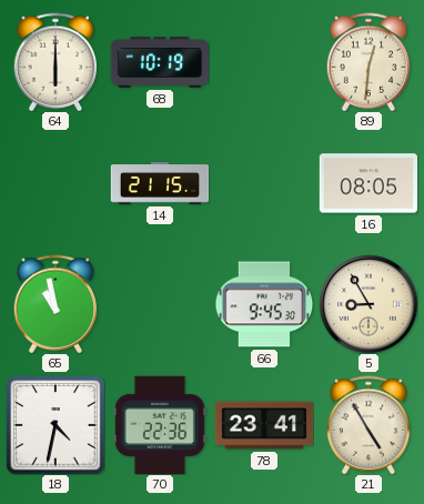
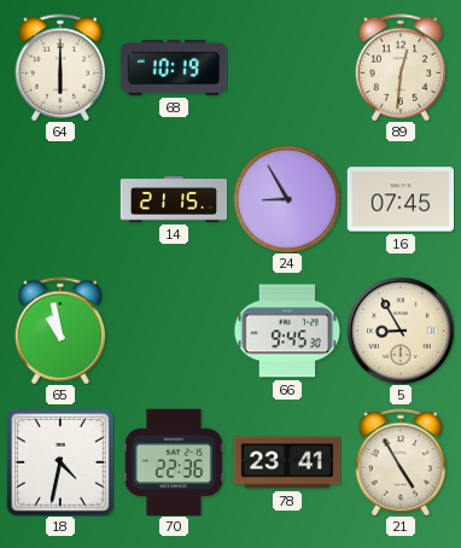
24: none -> 8:55
16: 08:05 -> 07:45
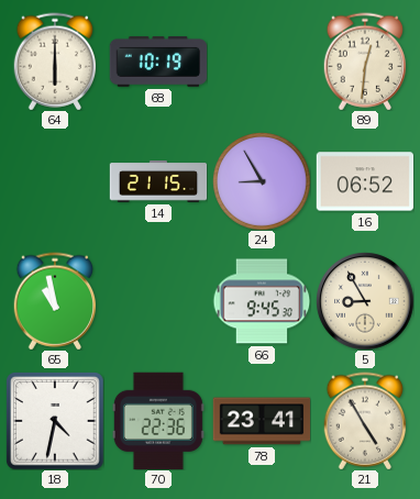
16: 07:45 -> 06:52
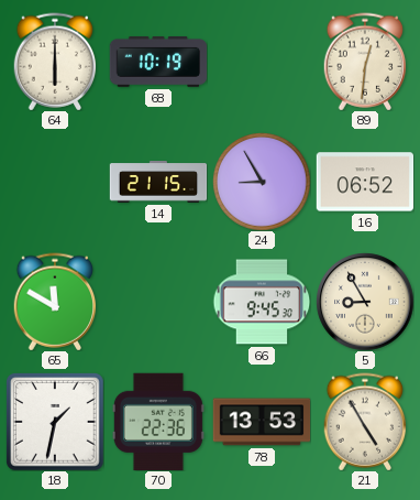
65: 10:58 -> 11:50
18: 4:32 -> 1:32
78: 23:41 -> 13:53
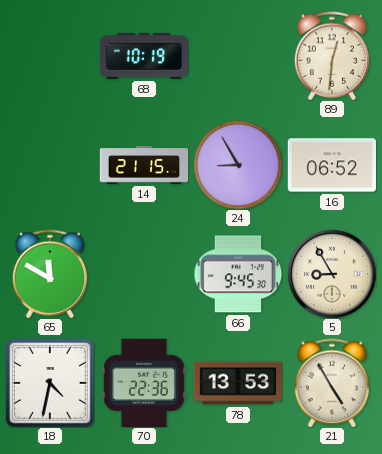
64: 6:00 -> none
18: 1:32 -> 4:32
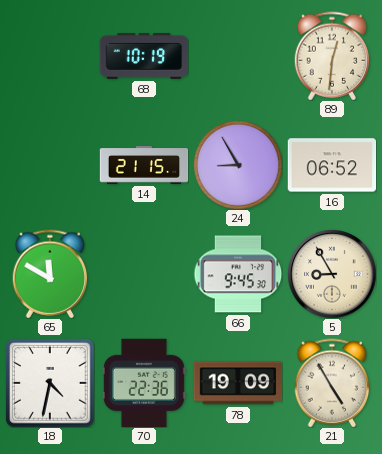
78: 13:53 -> 19:09
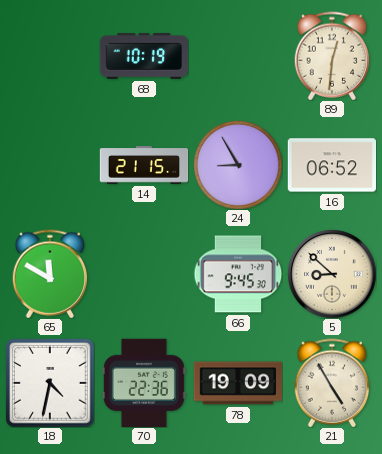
5: 8:55 -> 8:52
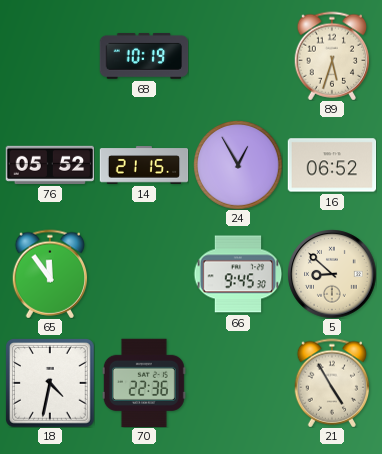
89: 12:31 -> 5:33
76: none -> 05:52
24: 8:55 -> 12:55
65: 11:50 -> 11:54
78: 19:09 -> none
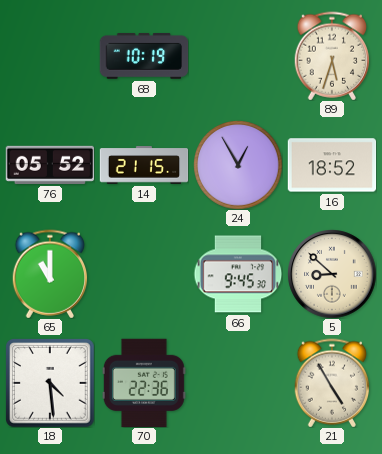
16: 06:52 -> 18:52
65: 11:54 -> 11:00
18: 4:32 -> 4:29
